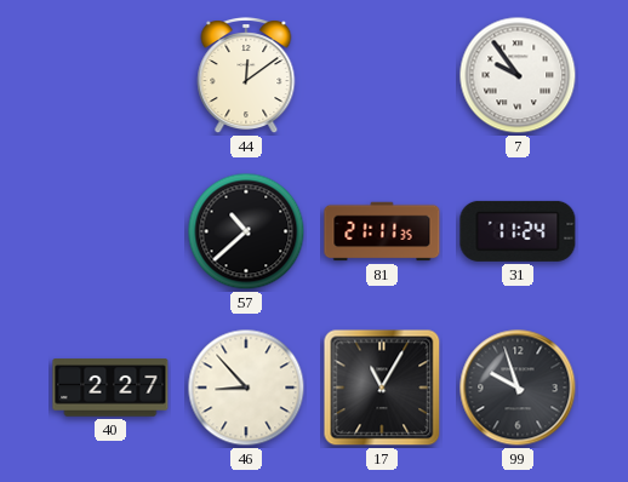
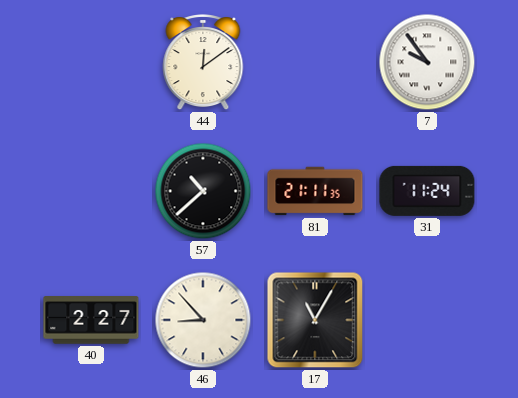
99: 9:57 -> none
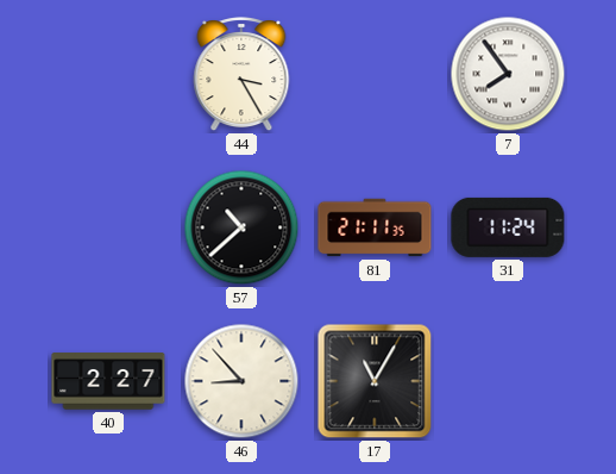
44: 12:09 -> 3:25
7: 9:54 -> 7:54
